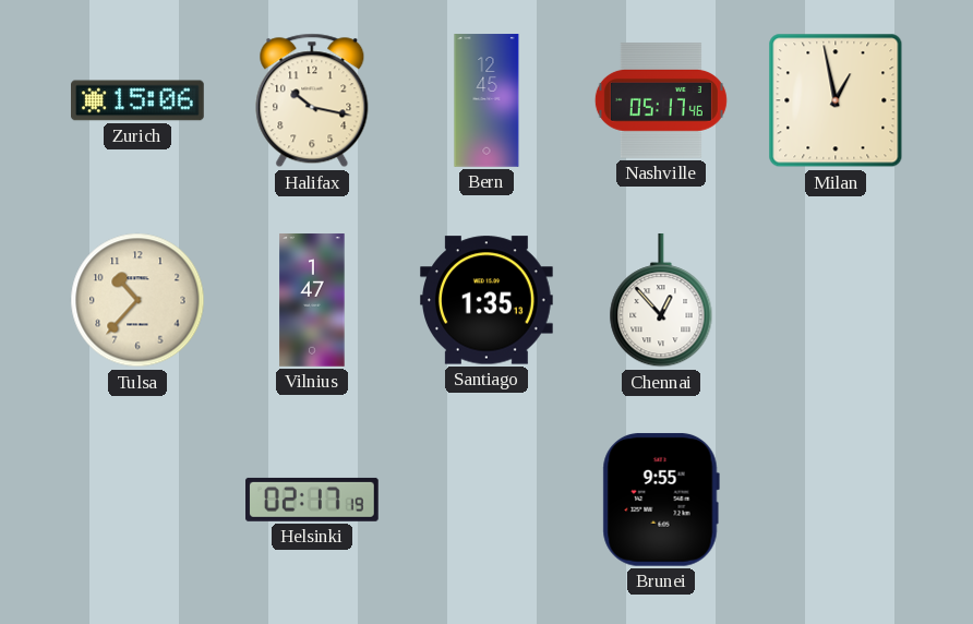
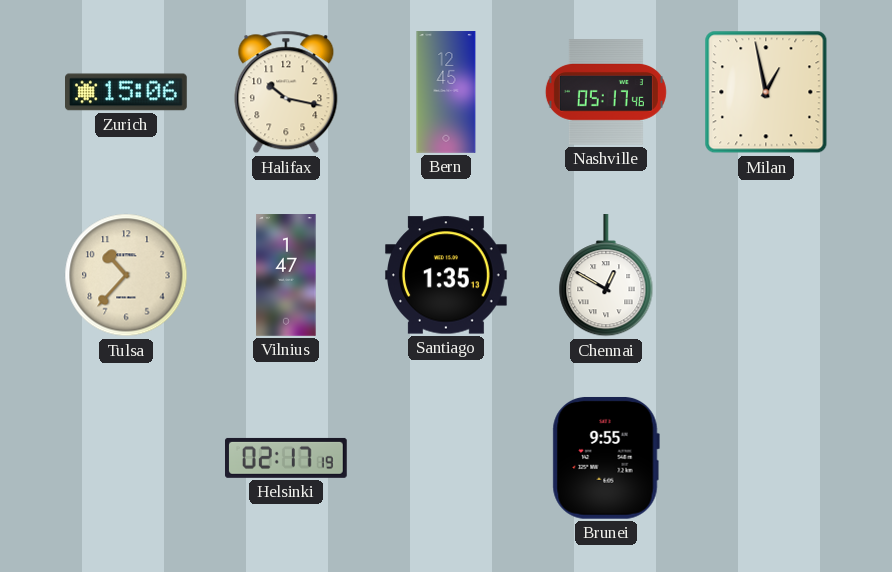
Chennai: 12:53 -> 12:50
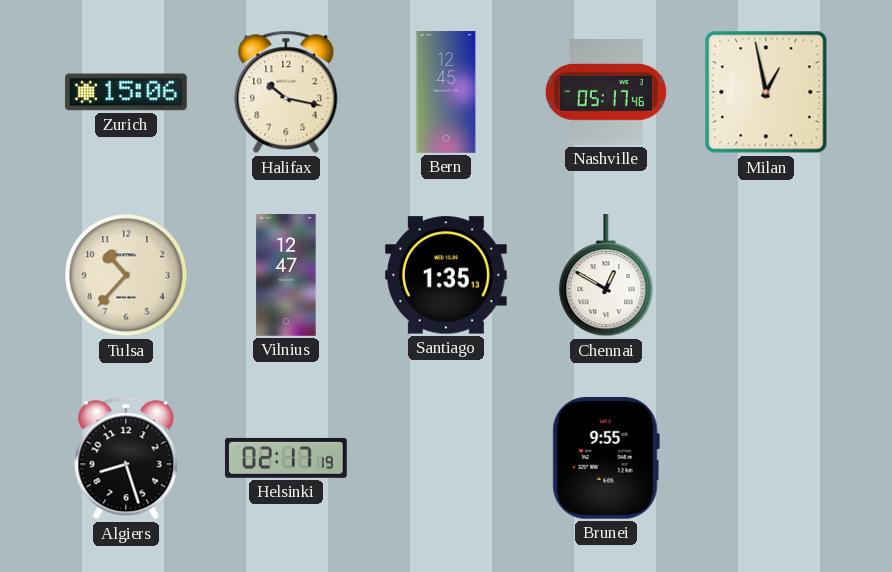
Vilnius: 1:47 -> 12:47
Algiers: none -> 8:27
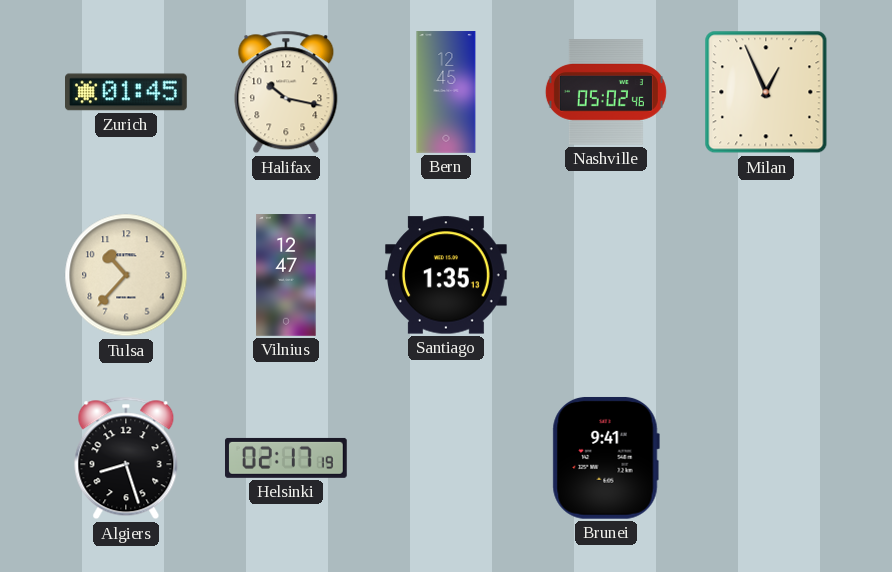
Zurich: 15:06 -> 01:45
Nashville: 05:17 -> 05:02
Milan: 12:58 -> 12:56
Chennai: 12:50 -> none
Brunei: 9:55 -> 9:41
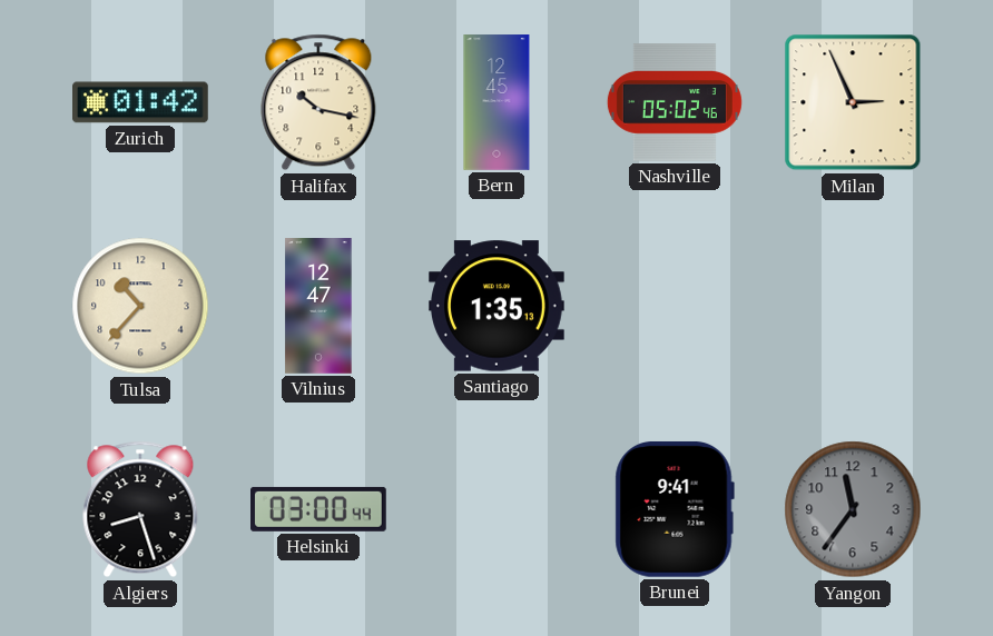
Zurich: 01:45 -> 01:42
Milan: 12:56 -> 2:56
Helsinki: 02:17 -> 03:00
Yangon: none -> 11:36
